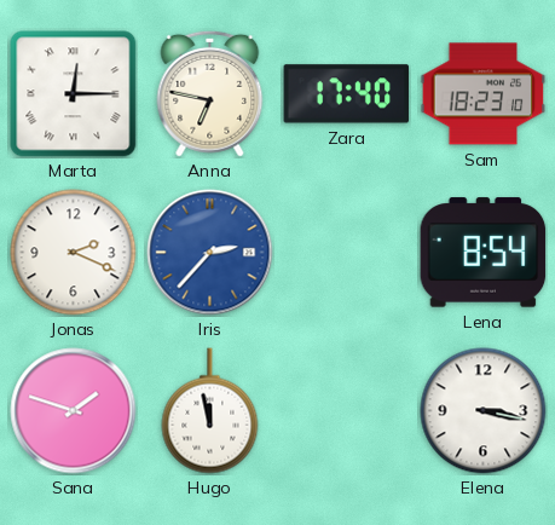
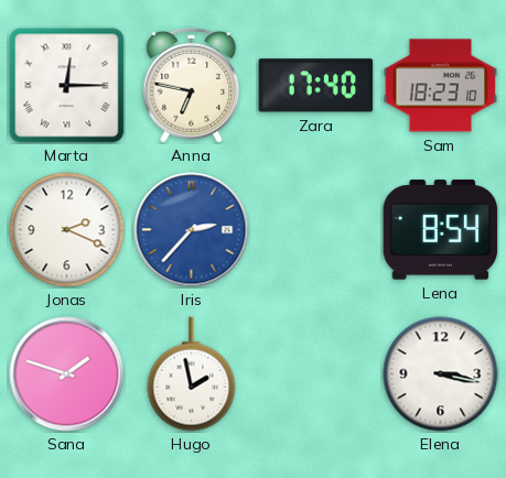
Hugo: 11:58 -> 1:58
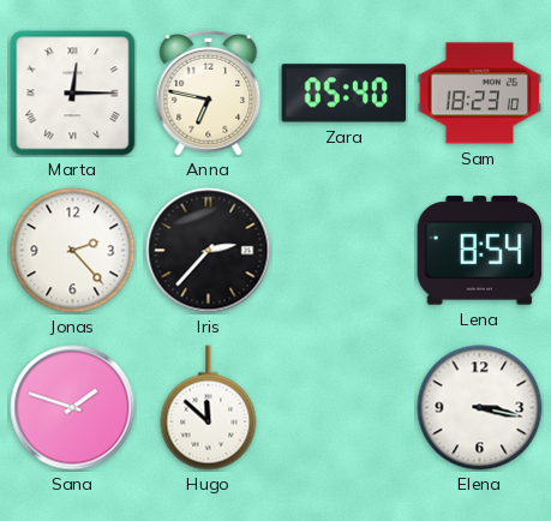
Zara: 17:40 -> 05:40
Jonas: 2:19 -> 2:23
Iris dial: blue -> black
Hugo: 1:58 -> 11:52
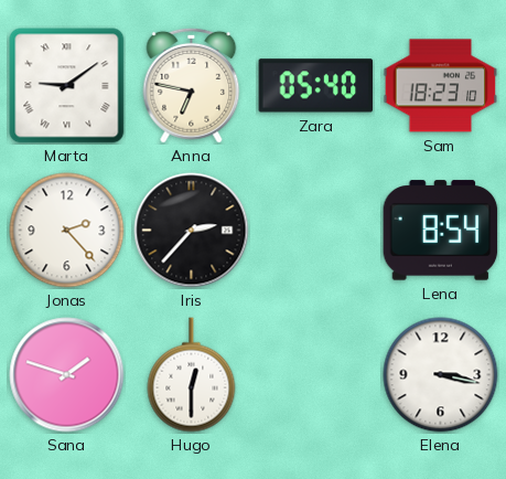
Marta: 12:15 -> 9:09
Hugo: 11:52 -> 12:30
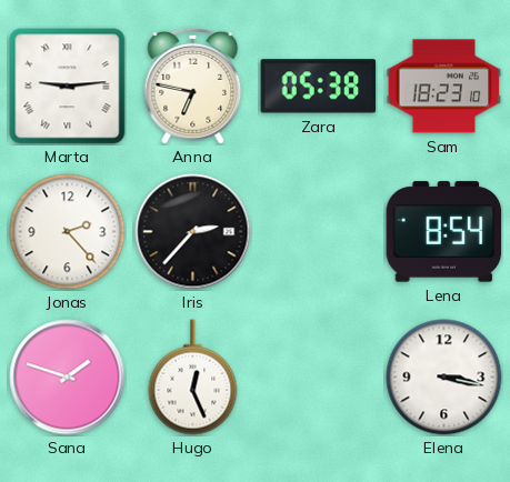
Marta: 9:09 -> 9:14
Zara: 05:40 -> 05:38
Hugo: 12:30 -> 12:26
